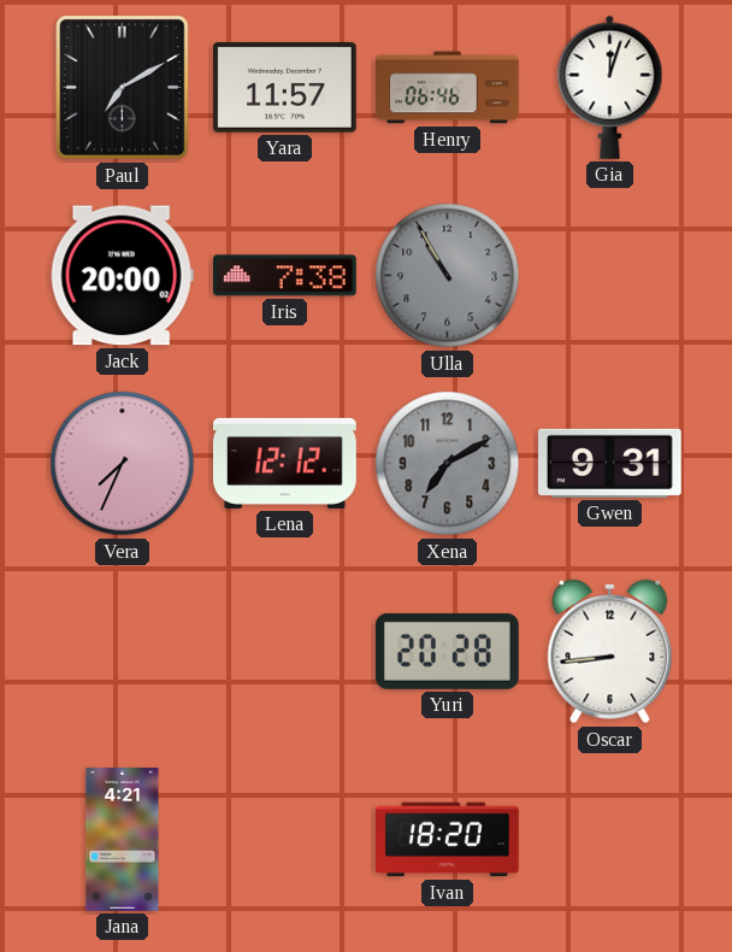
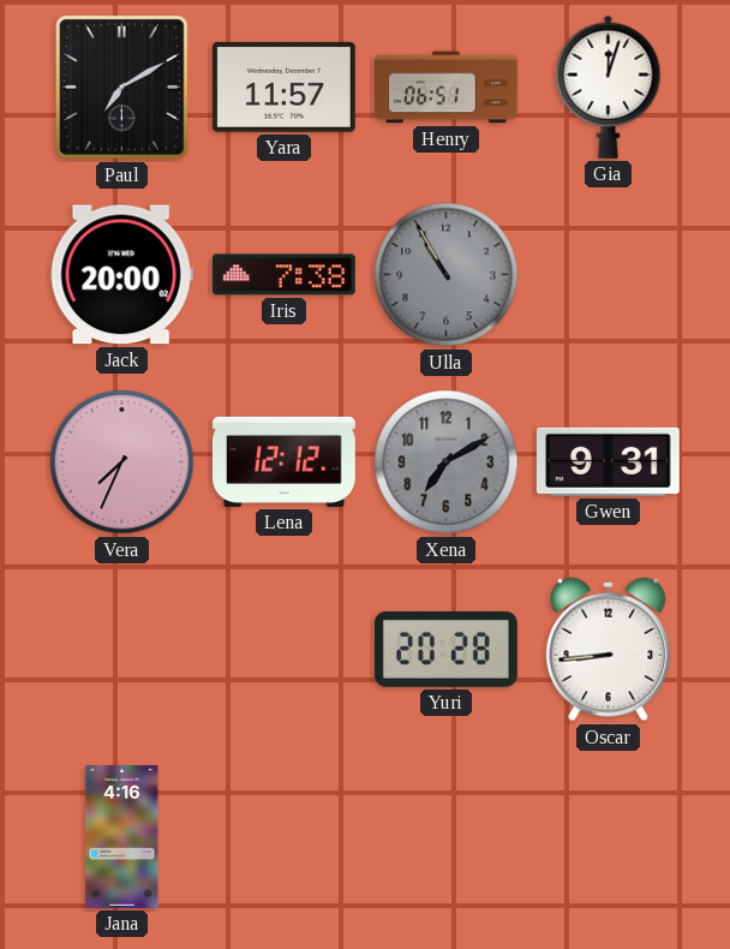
Henry: 06:46 -> 06:51
Jana: 4:21 -> 4:16
Ivan: 18:20 -> none
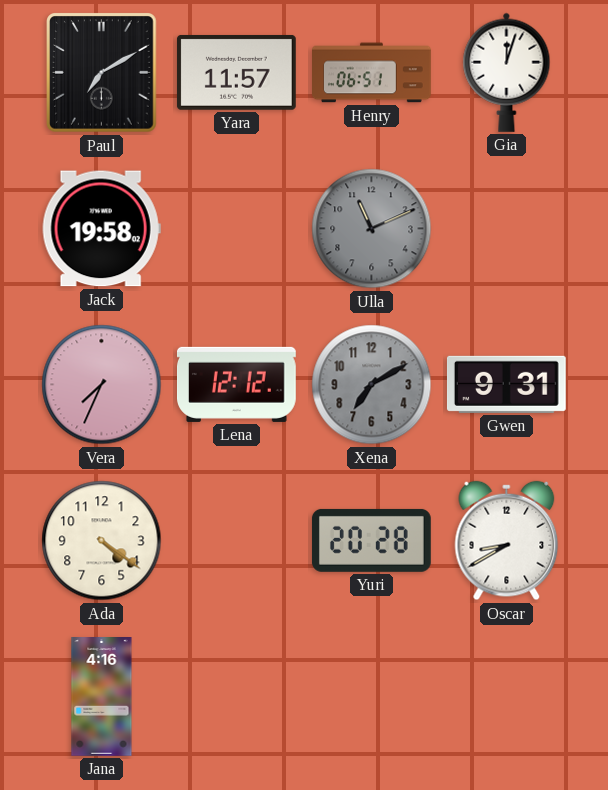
Jack: 20:00 -> 19:58
Iris: 7:38 -> none
Ulla: 10:55 -> 11:11
Ada: none -> 4:21
Oscar: 8:44 -> 8:40
